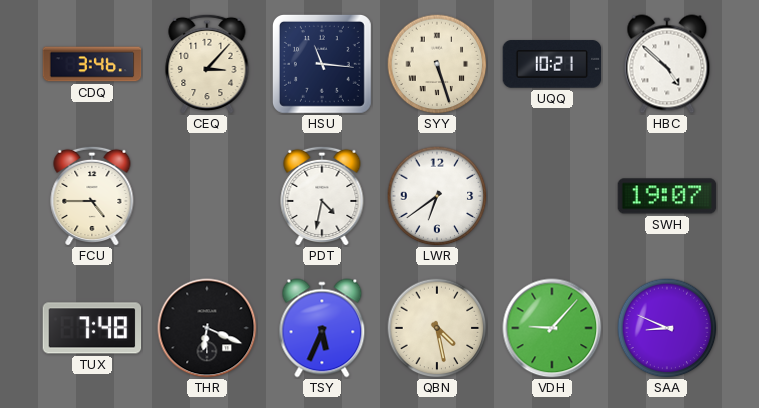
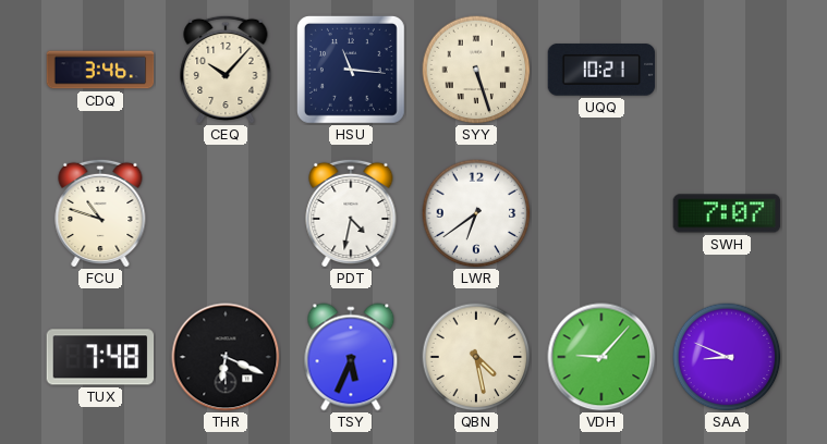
CEQ: 3:07 -> 10:07
HBC: 4:52 -> none
FCU: 4:45 -> 10:48
SWH: 19:07 -> 7:07
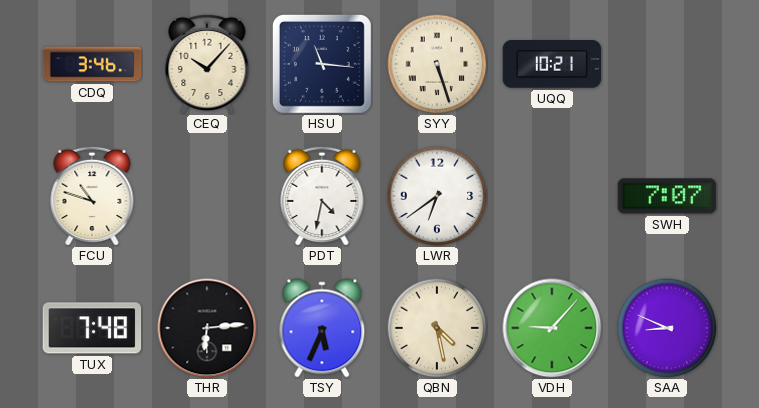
THR: 6:19 -> 6:14
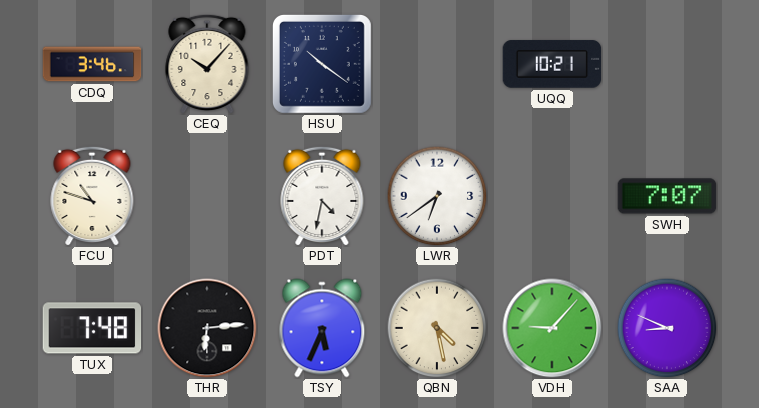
HSU: 11:16 -> 10:21
SYY: 5:27 -> none
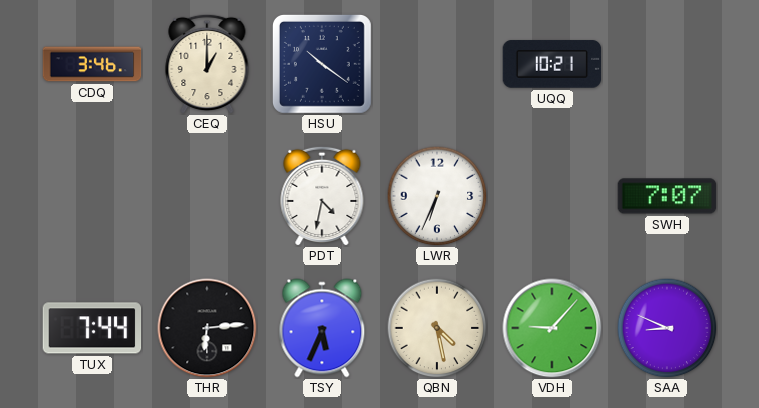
CEQ: 10:07 -> 1:00
FCU: 10:48 -> none
LWR: 6:39 -> 6:34
TUX: 7:48 -> 7:44
